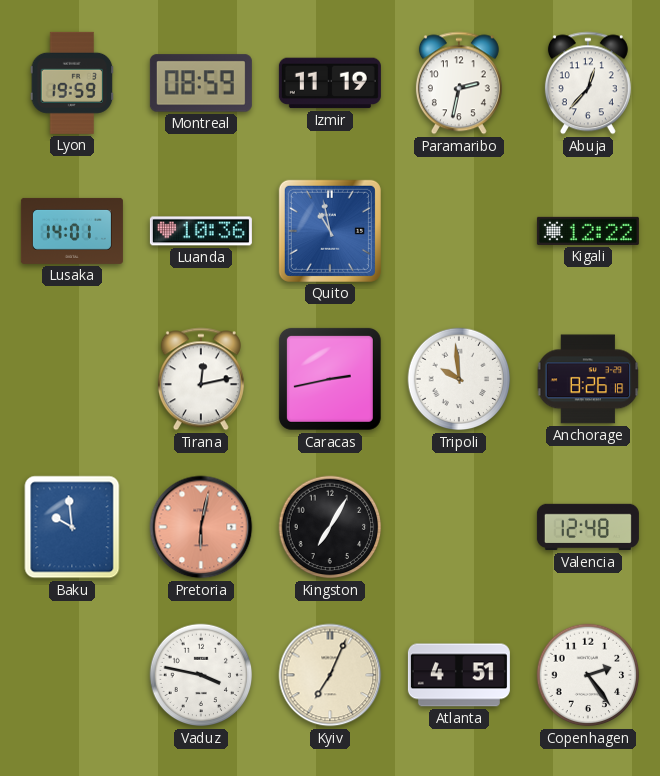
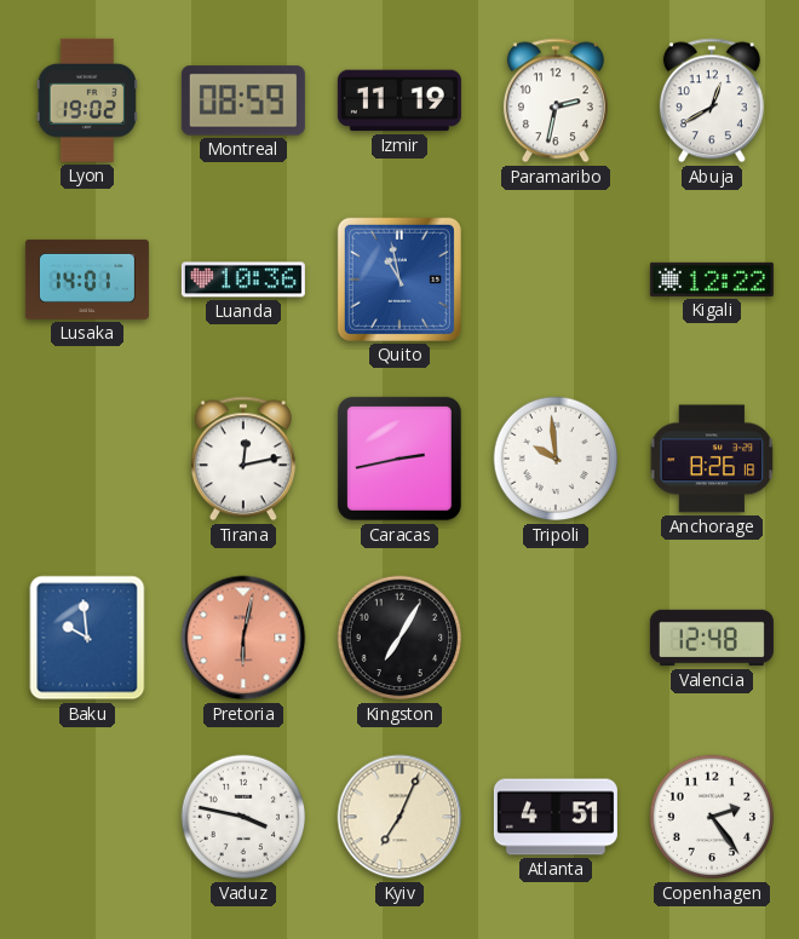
Lyon: 19:59 -> 19:02
Abuja: 12:37 -> 12:40
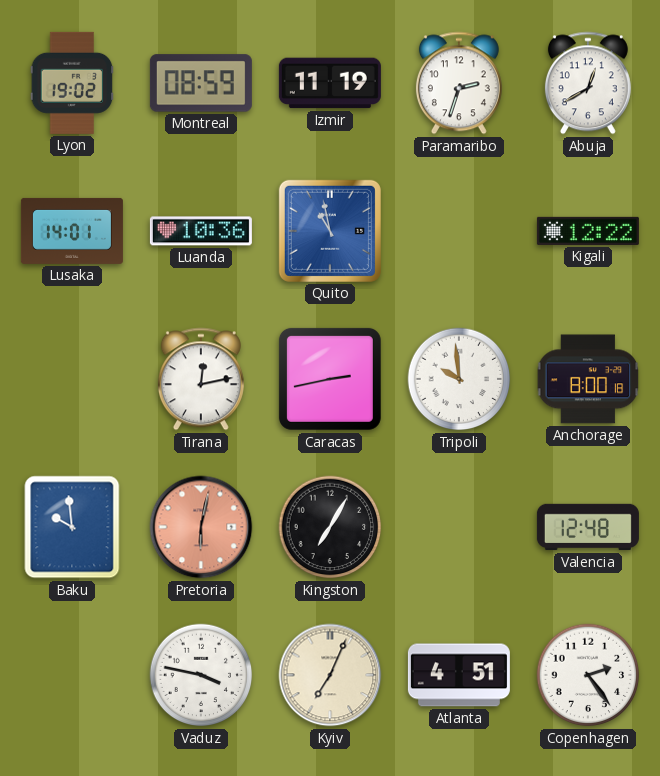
Paramaribo: 2:32 -> 2:33
Anchorage: 8:26 -> 8:00
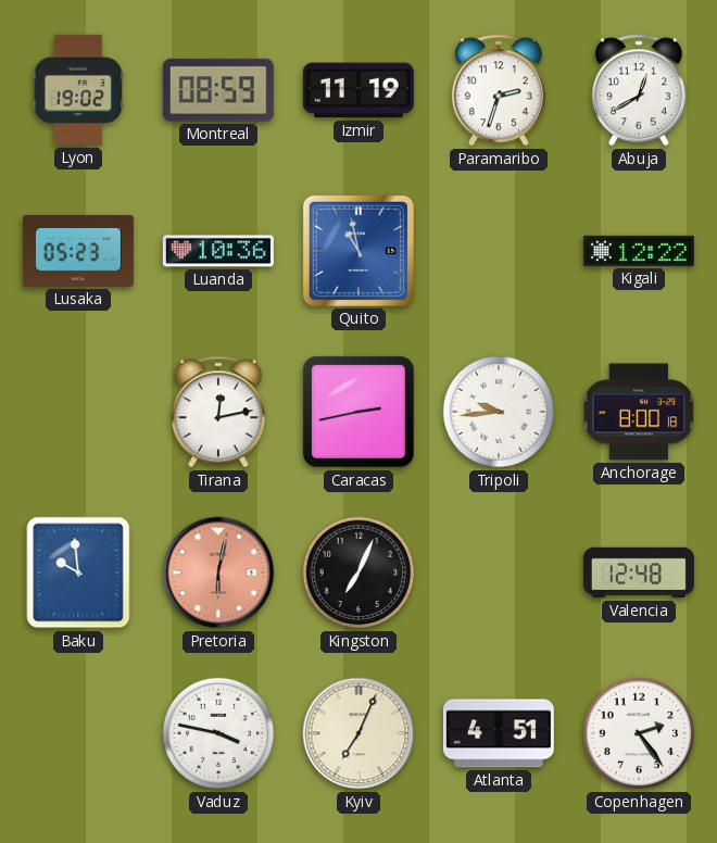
Lusaka: 14:01 -> 05:23
Tripoli: 9:59 -> 9:44
Kingston: 7:05 -> 7:04
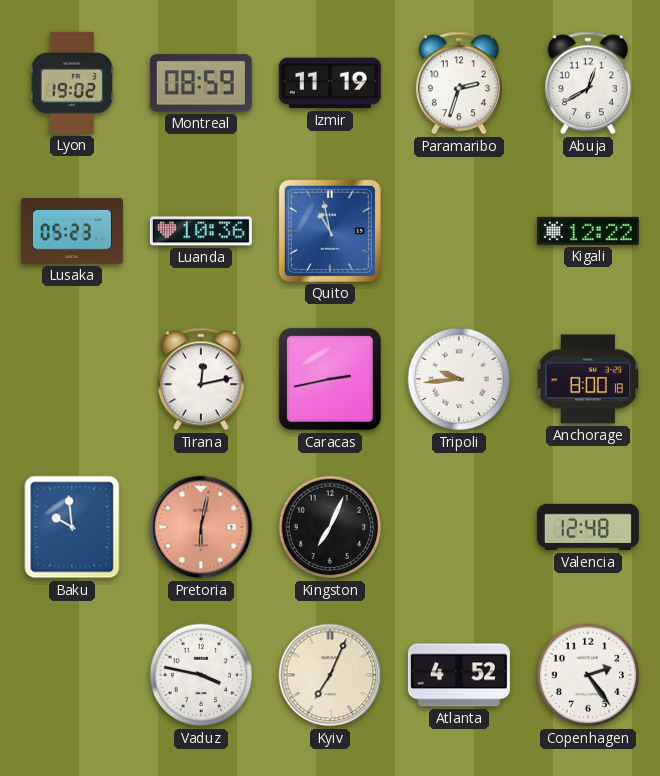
Atlanta: 4:51 -> 4:52
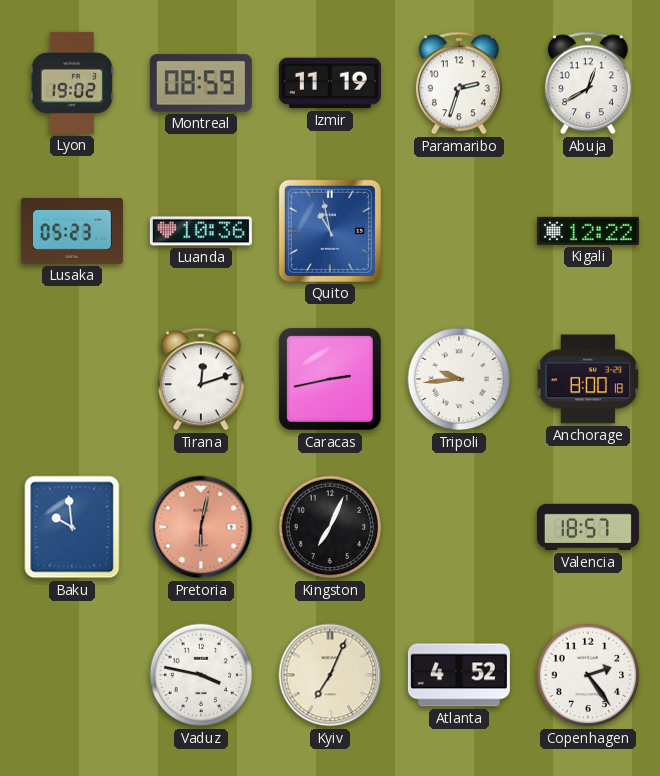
Tirana: 12:13 -> 12:12
Valencia: 12:48 -> 18:57
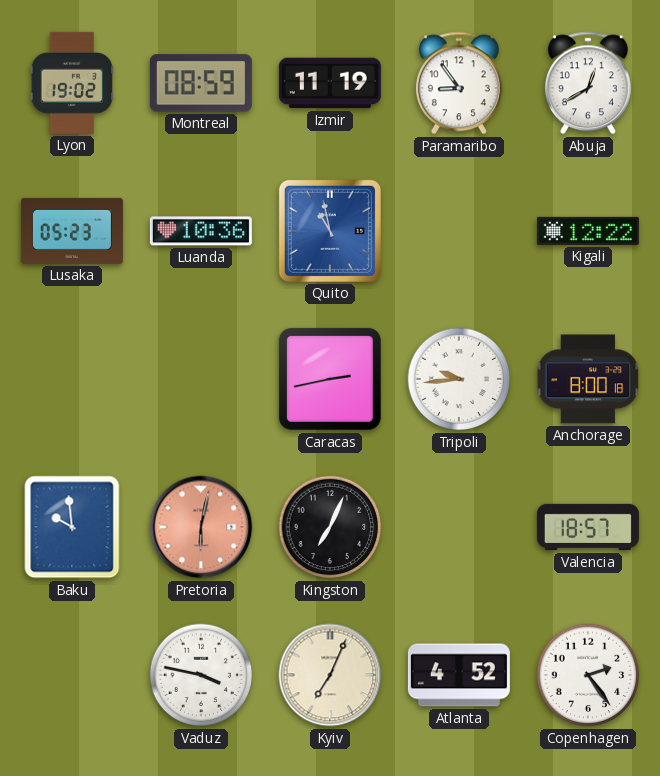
Paramaribo: 2:33 -> 8:54
Tirana: 12:12 -> none
